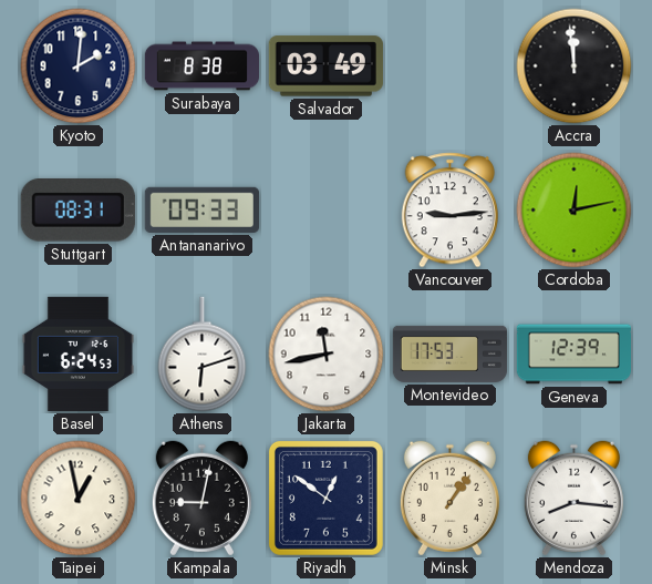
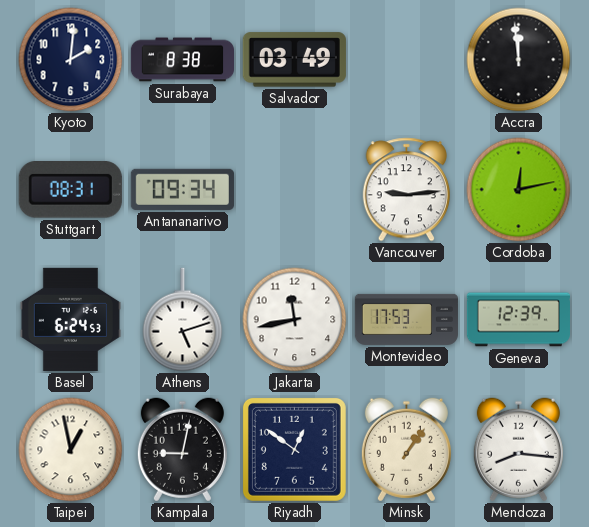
Antananarivo: 09:33 -> 09:34
Athens: 6:12 -> 5:12
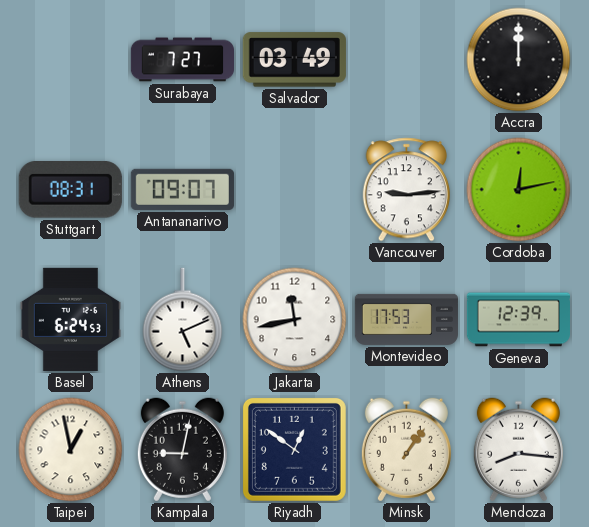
Kyoto: 2:01 -> none
Surabaya: 8:38 -> 7:27
Accra: 11:59 -> 12:00
Antananarivo: 09:34 -> 09:07
Athens: 5:12 -> 5:11
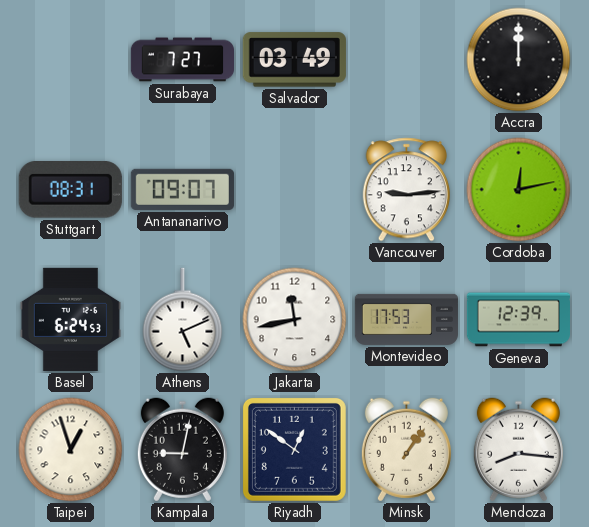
Taipei: 12:58 -> 12:57
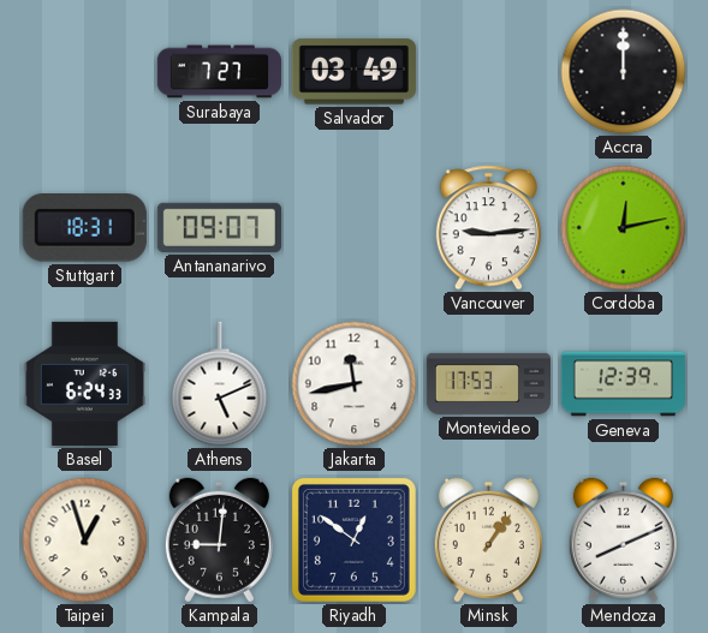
Stuttgart: 08:31 -> 18:31
Basel: 6:24:53 -> 6:24:33
Kampala: 9:02 -> 9:01
Mendoza: 8:16 -> 8:11
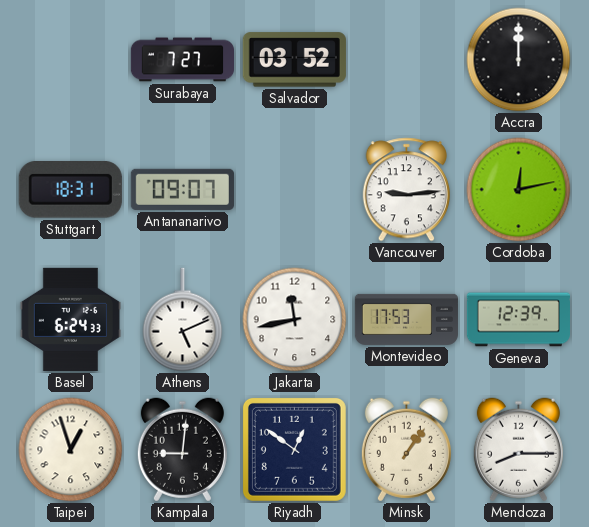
Salvador: 03:49 -> 03:52
Mendoza: 8:11 -> 8:15
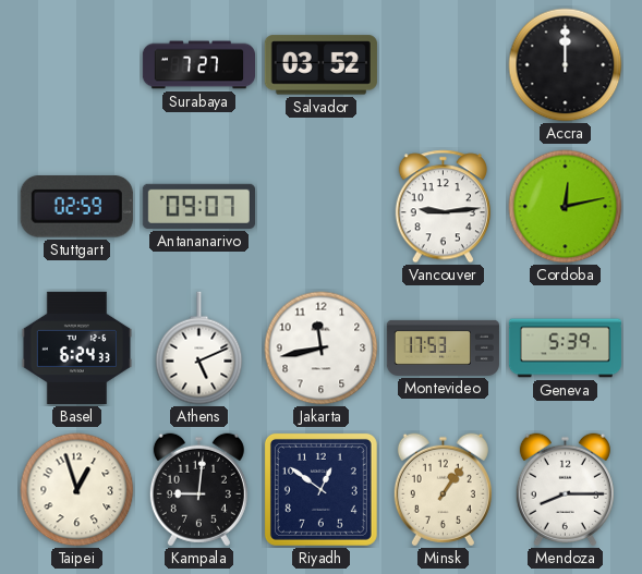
Stuttgart: 18:31 -> 02:59
Geneva: 12:39 -> 5:39
